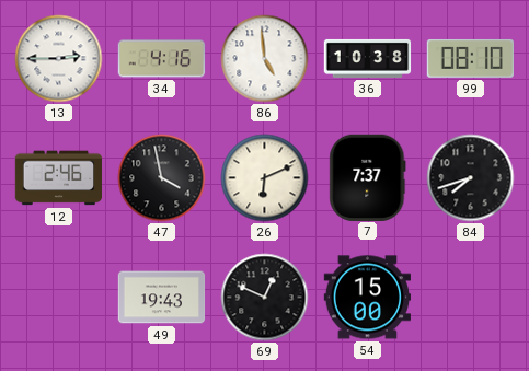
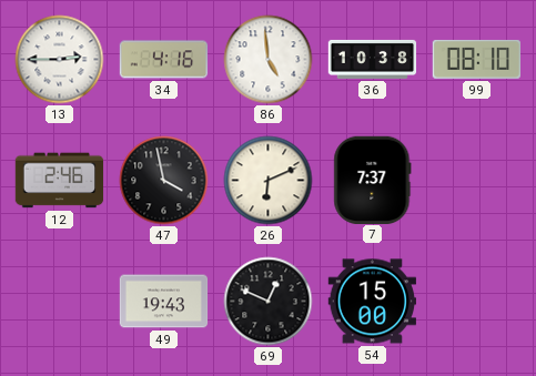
84: 7:42 -> none
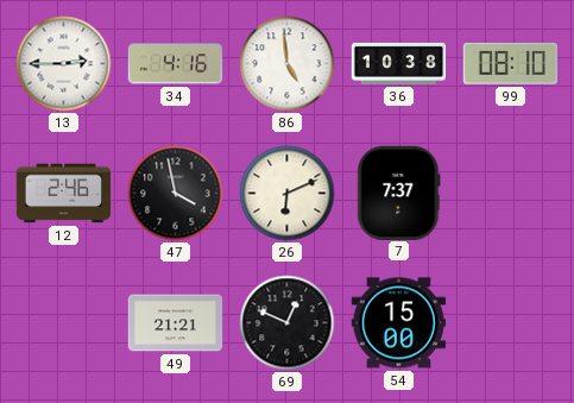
49: 19:43 -> 21:21
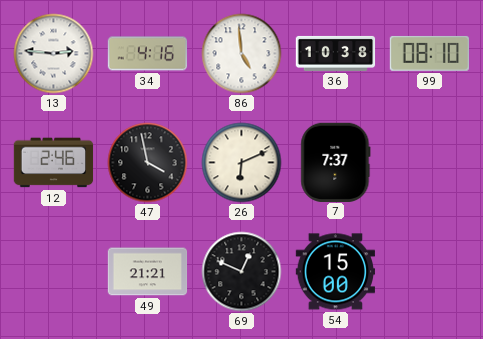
13: 2:45 -> 2:46
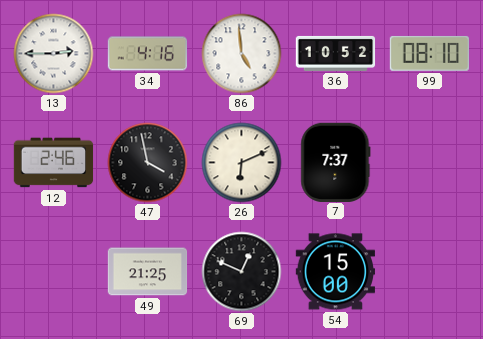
13: 2:46 -> 2:45
36: 10:38 -> 10:52
49: 21:21 -> 21:25
